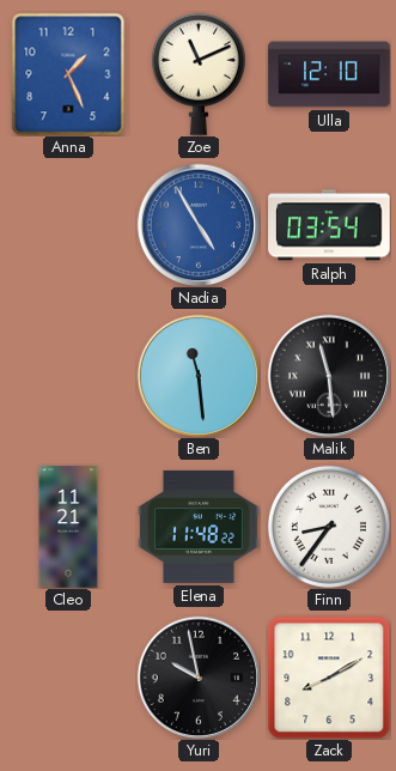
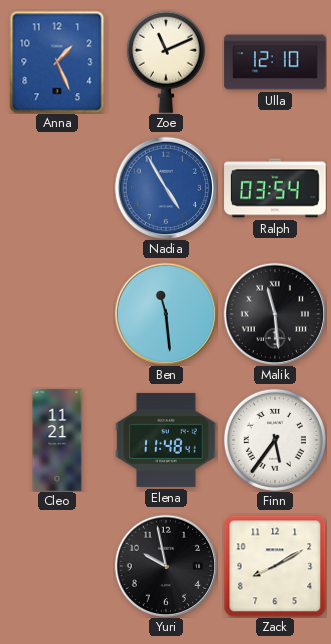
Elena: 11:48:22 -> 11:48:41
Finn: 8:36 -> 5:36
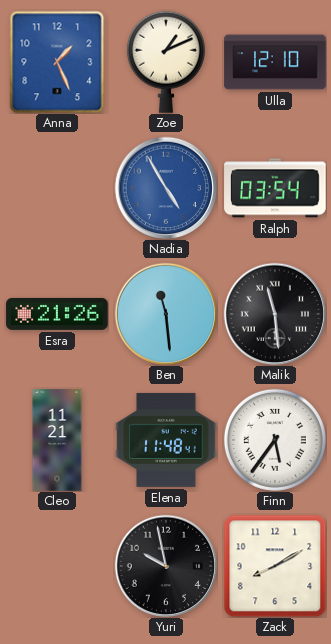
Zoe: 11:11 -> 1:11
Esra: none -> 21:26
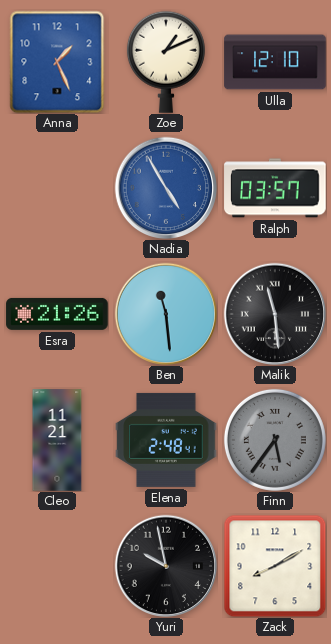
Ralph: 03:54 -> 03:57
Elena: 11:48 -> 2:48
Finn dial: white -> grey
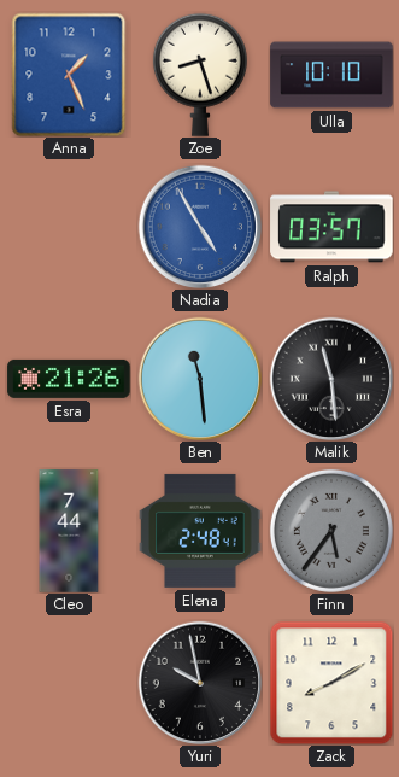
Zoe: 1:11 -> 8:27
Ulla: 12:10 -> 10:10
Cleo: 11:21 -> 7:44
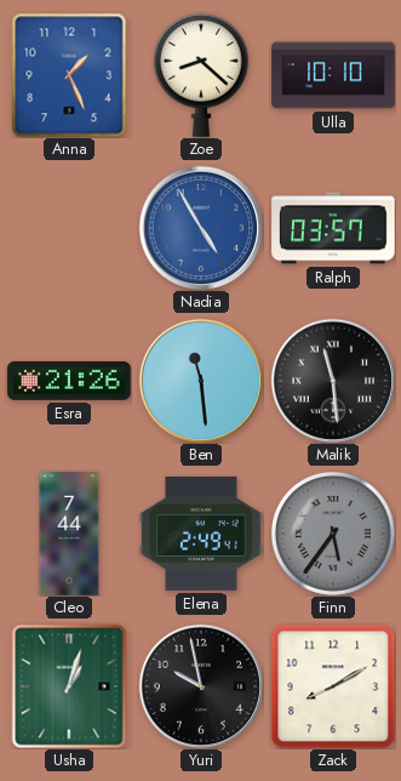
Zoe: 8:27 -> 8:22
Elena: 2:48 -> 2:49
Usha: none -> 1:03
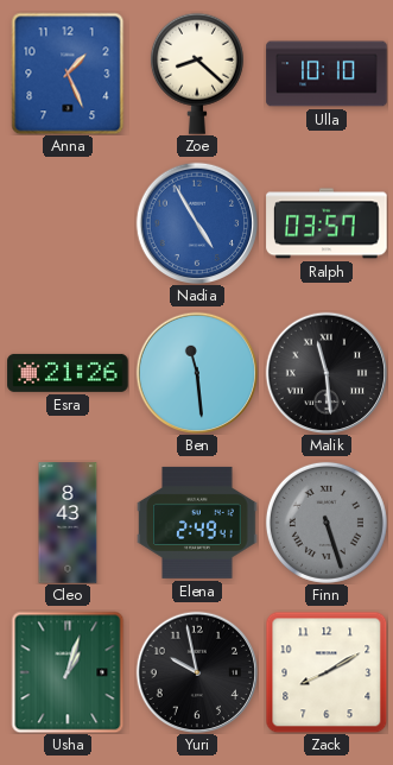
Cleo: 7:44 -> 8:43
Finn: 5:36 -> 5:27
